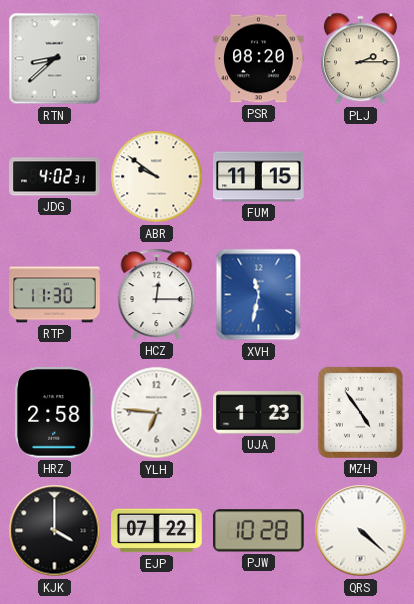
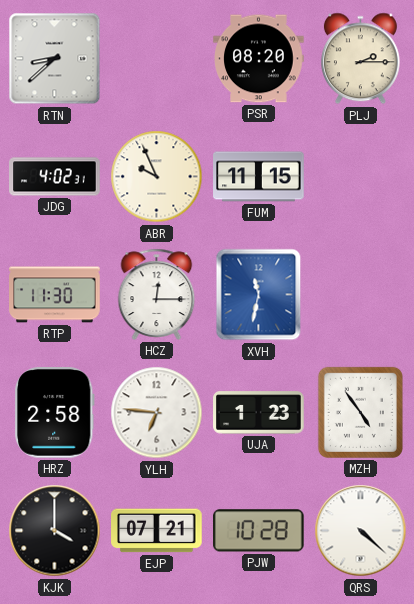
ABR: 9:51 -> 9:56
EJP: 07:22 -> 07:21
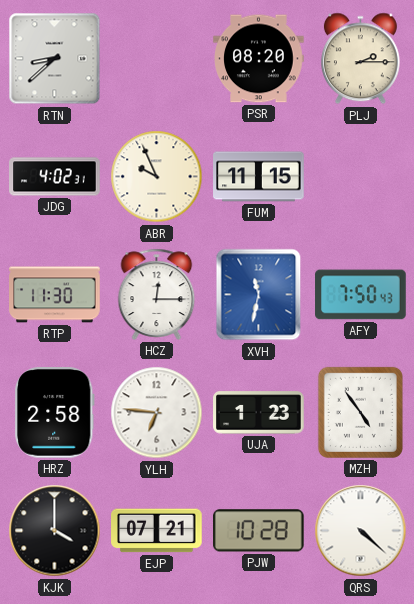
AFY: none -> 7:50
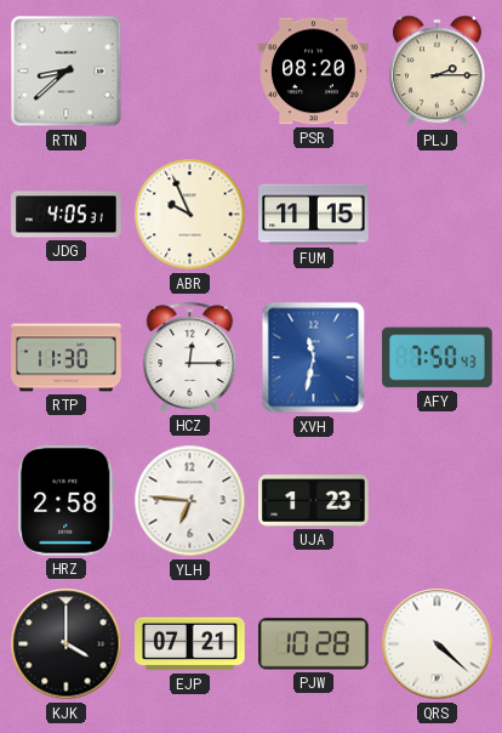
JDG: 4:02 -> 4:05
MZH: 4:54 -> none
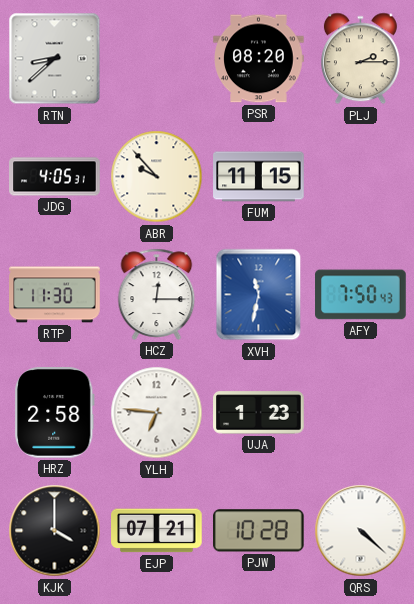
ABR: 9:56 -> 9:53
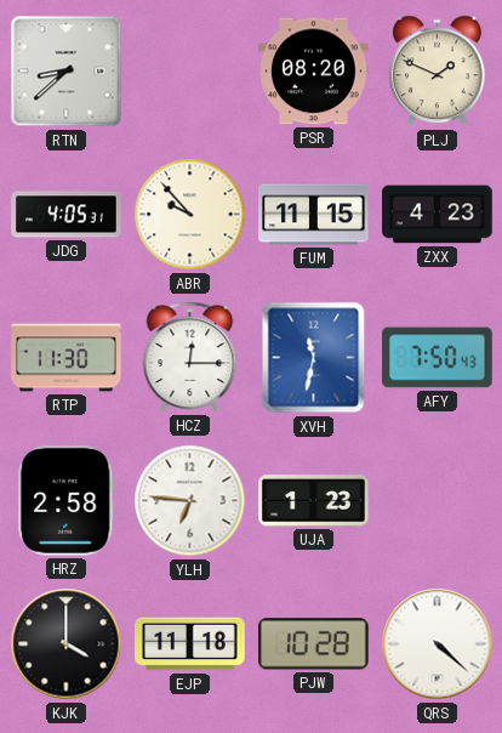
PLJ: 2:15 -> 1:49
ZXX: none -> 4:23
EJP: 07:21 -> 11:18
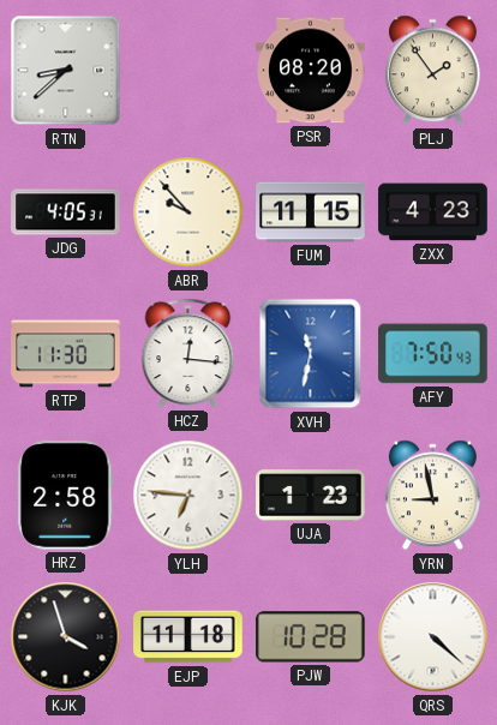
PLJ: 1:49 -> 1:54
HCZ: 12:15 -> 12:16
YRN: none -> 8:58
KJK: 4:00 -> 3:57
